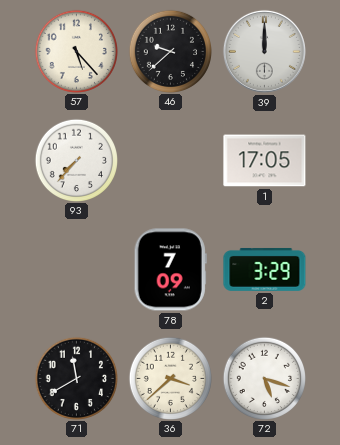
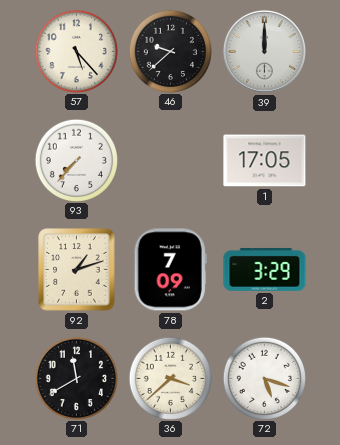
92: none -> 1:12
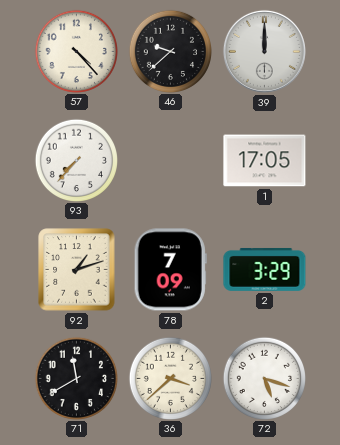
57: 5:23 -> 4:23
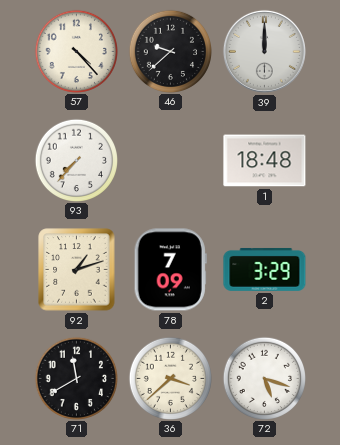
1: 17:05 -> 18:48
